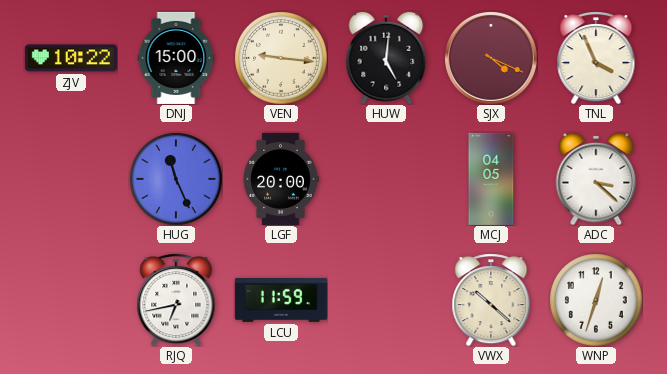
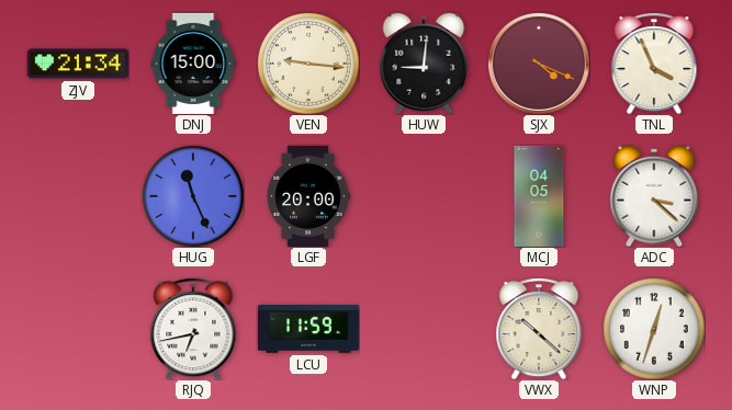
ZJV: 10:22 -> 21:34
HUW: 5:01 -> 9:01
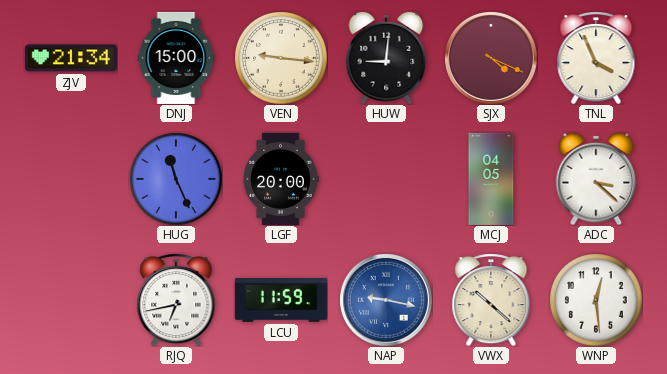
NAP: none -> 9:17
WNP: 12:33 -> 12:29
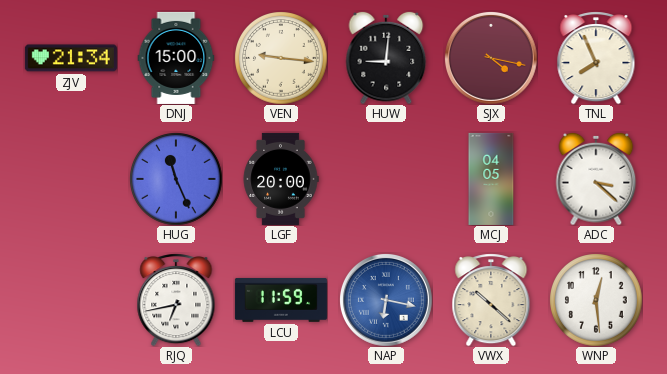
SJX: 4:19 -> 4:17
TNL: 3:56 -> 7:56
NAP: 9:17 -> 6:17
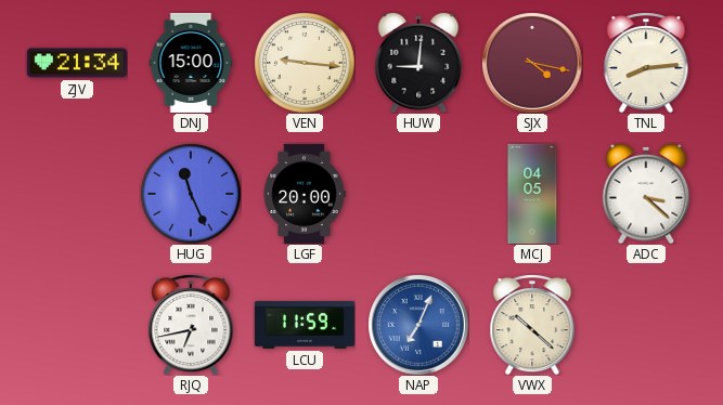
TNL: 7:56 -> 8:14
NAP: 6:17 -> 7:04
WNP: 12:29 -> none
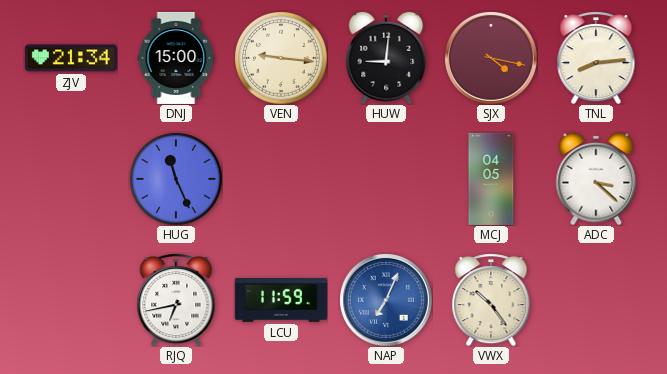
LGF: 20:00 -> none
VWX: 10:22 -> 10:24
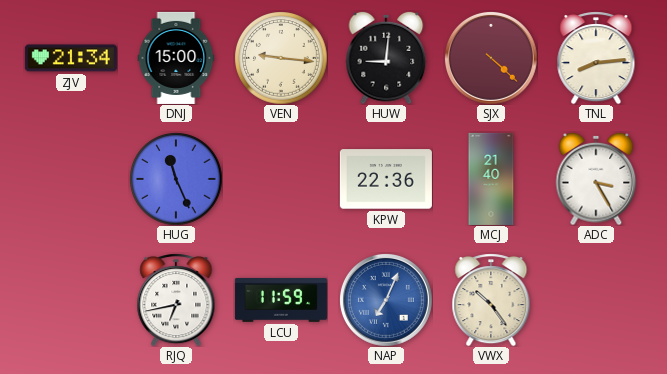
SJX: 4:17 -> 4:22
KPW: none -> 22:36
MCJ: 04:05 -> 21:40
ADC: 3:22 -> 3:25
